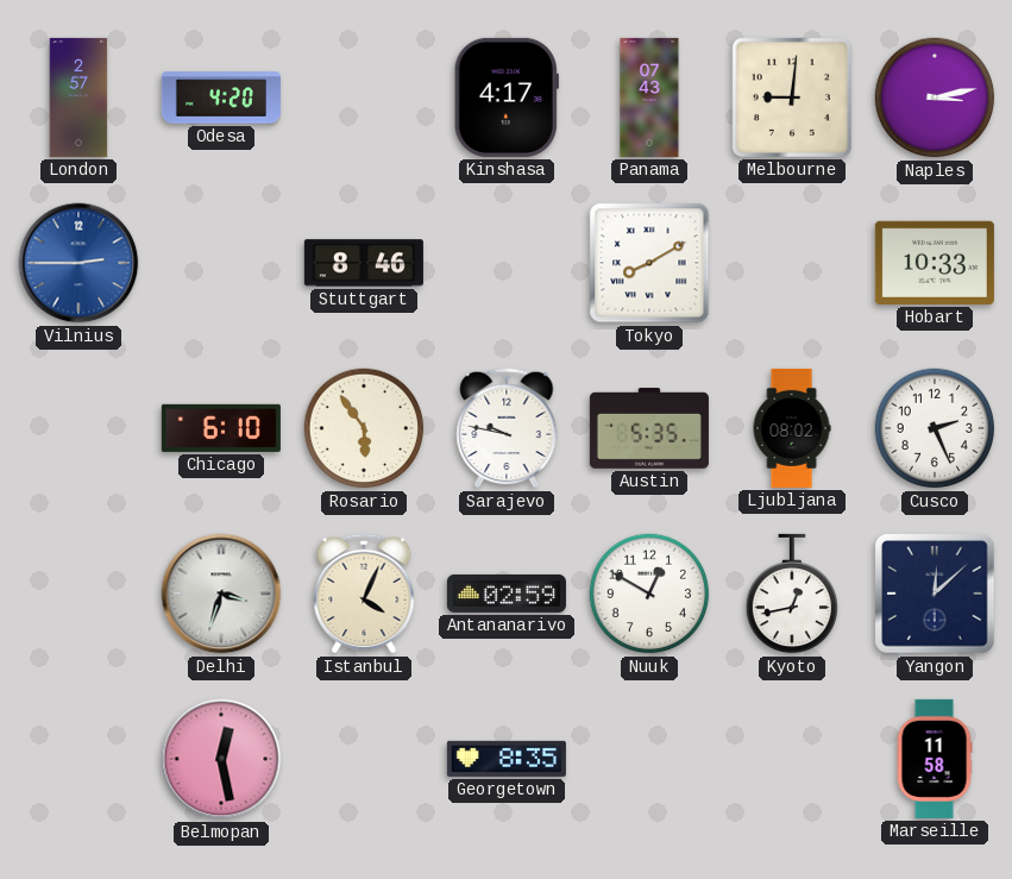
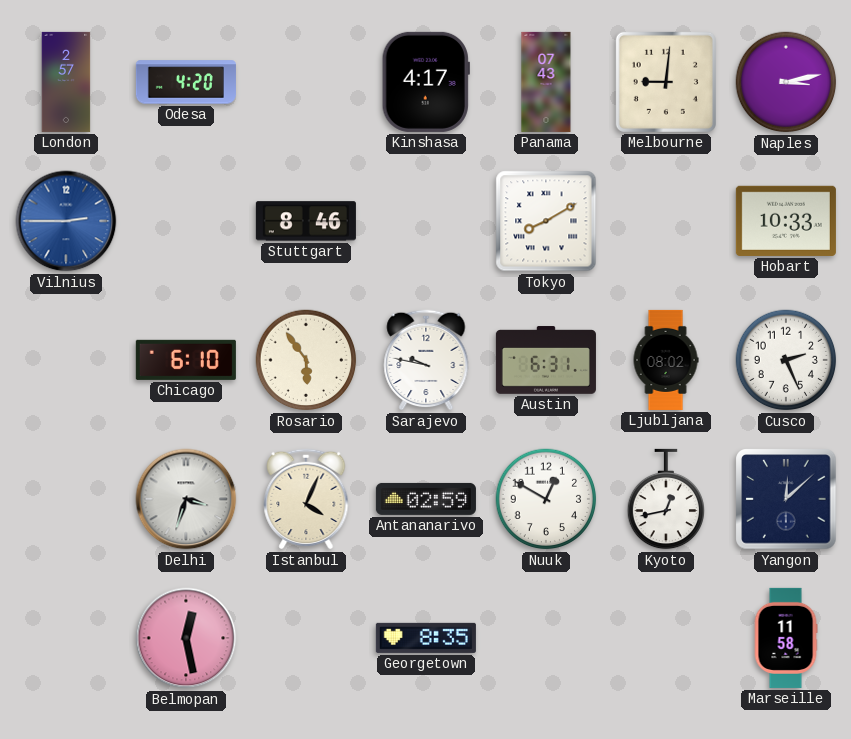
Austin: 5:35 -> 6:31
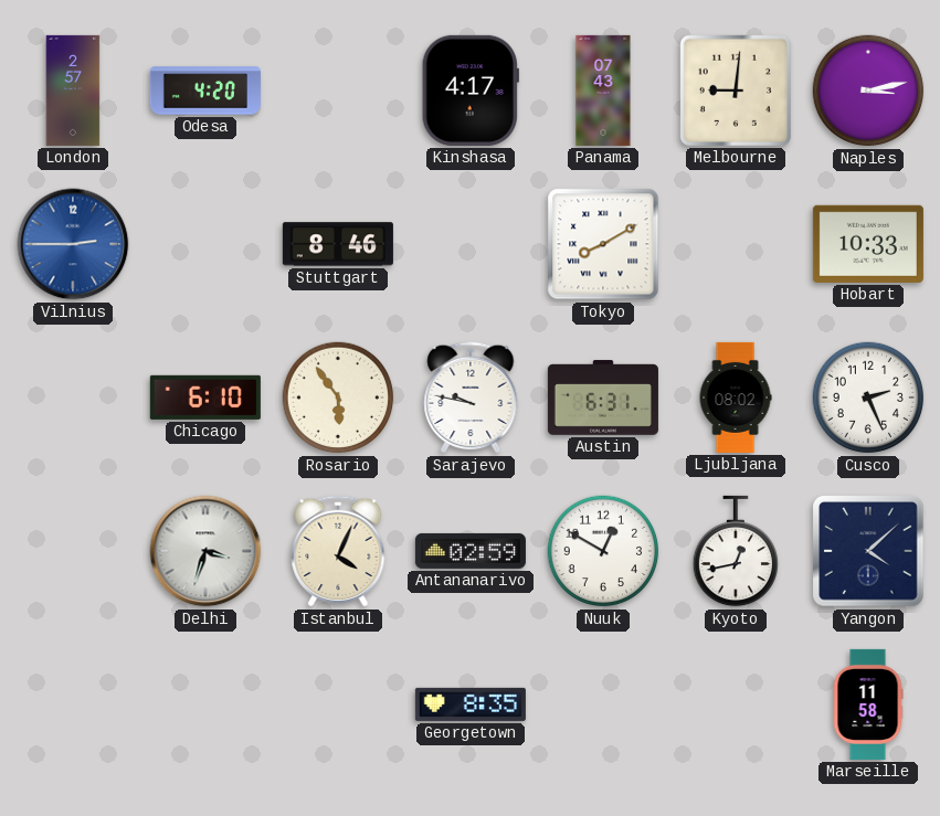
Yangon: 12:08 -> 4:08
Belmopan: 12:28 -> none
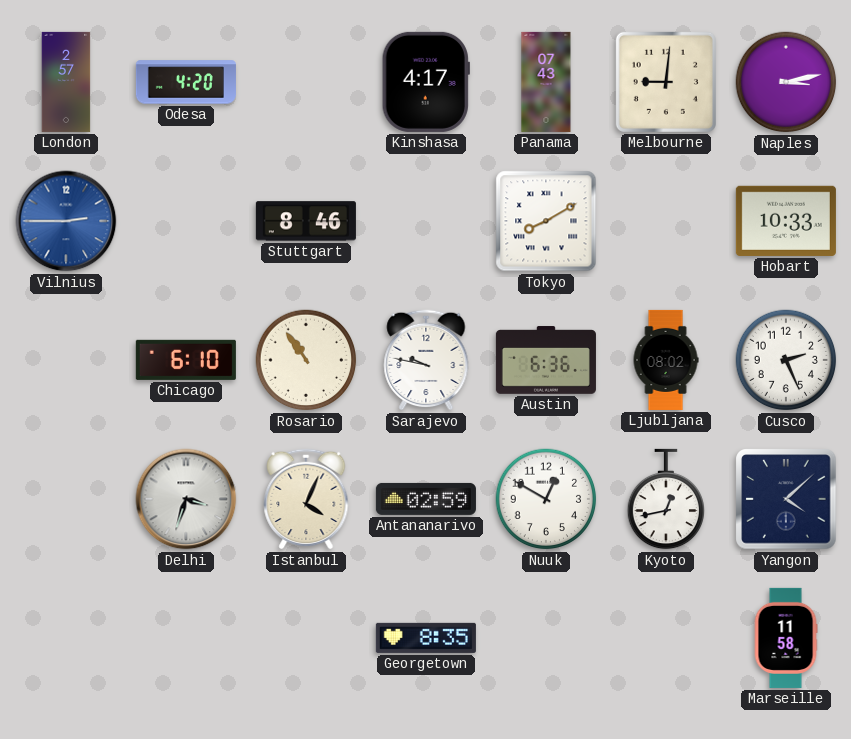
Rosario: 5:54 -> 10:54
Austin: 6:31 -> 6:36
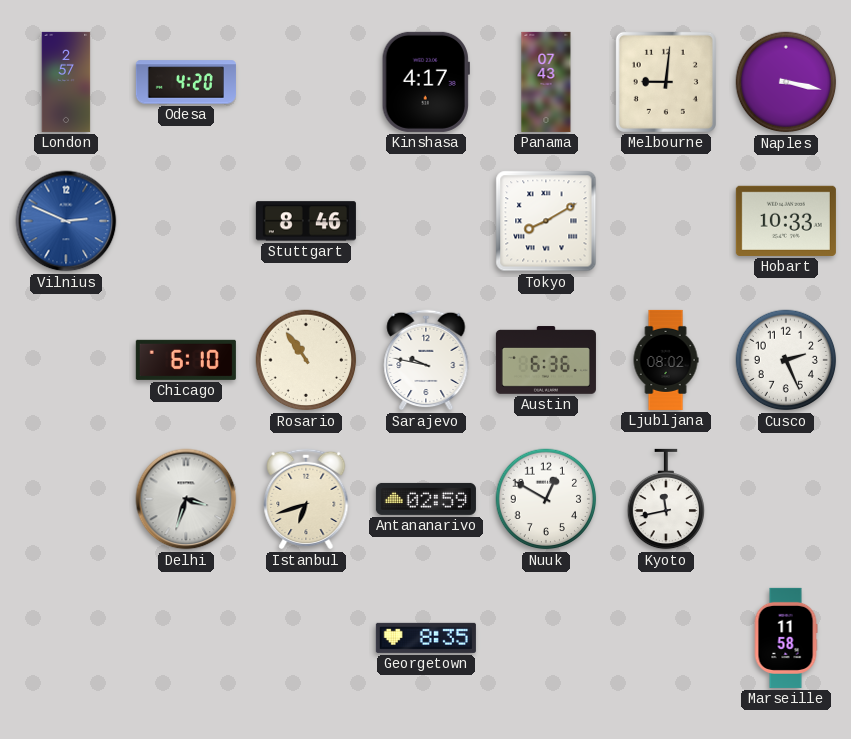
Naples: 3:13 -> 3:17
Vilnius: 2:45 -> 2:49
Istanbul: 4:04 -> 6:42
Kyoto: 12:43 -> 11:43
Yangon: 4:08 -> none
